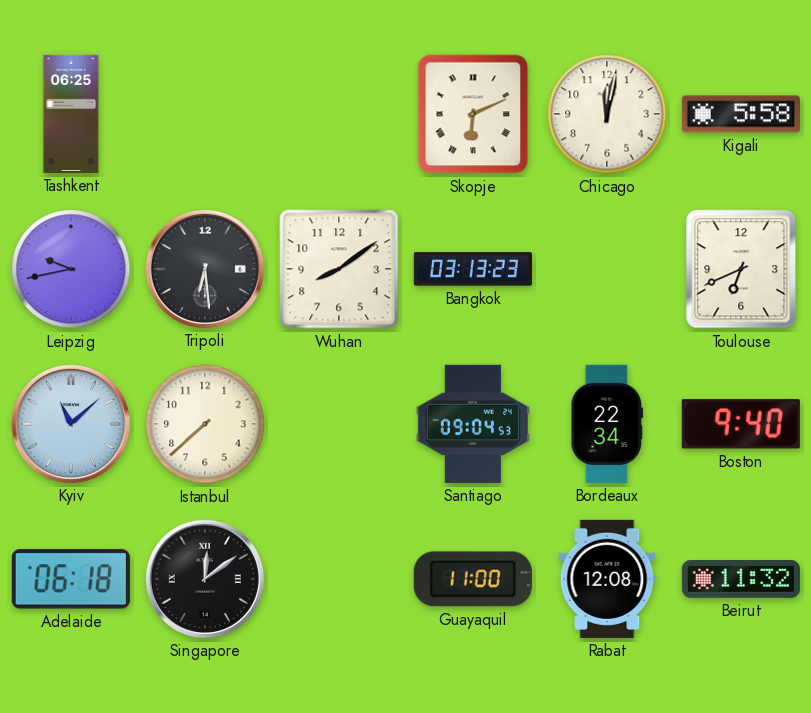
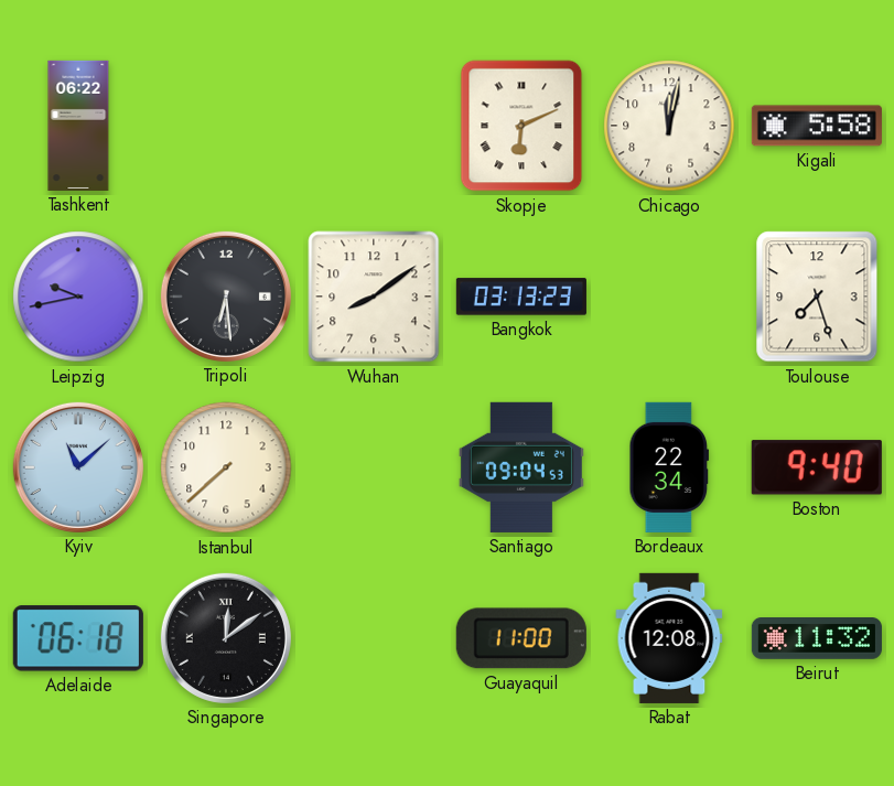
Tashkent: 06:25 -> 06:22
Toulouse: 6:41 -> 7:27
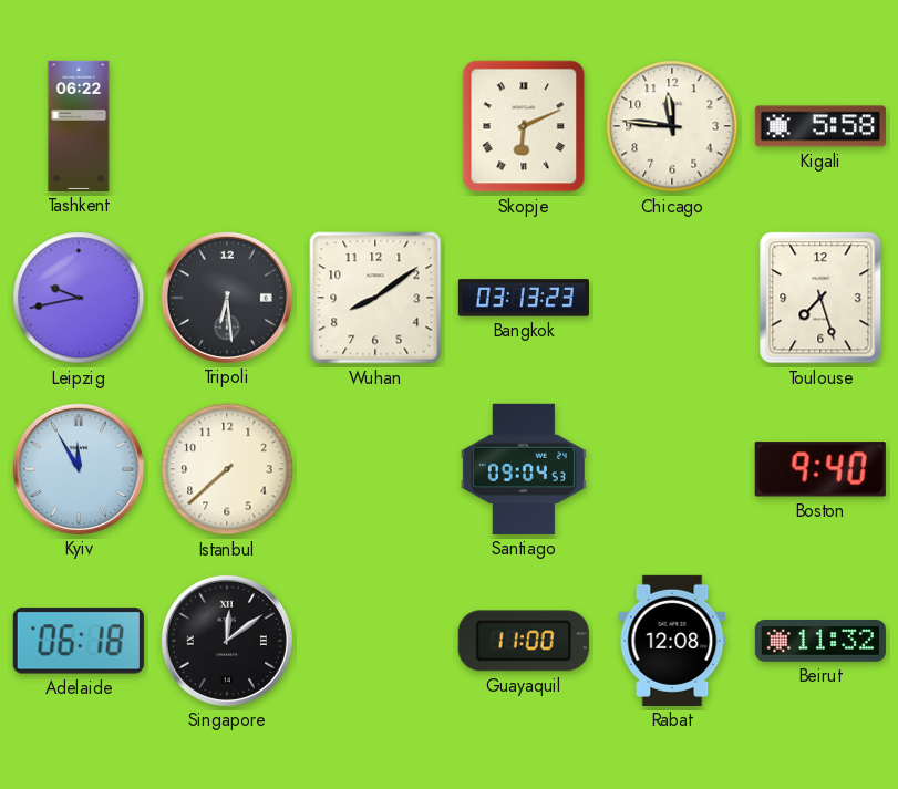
Chicago: 12:02 -> 11:46
Kyiv: 11:08 -> 11:55
Bordeaux: 22:34 -> none
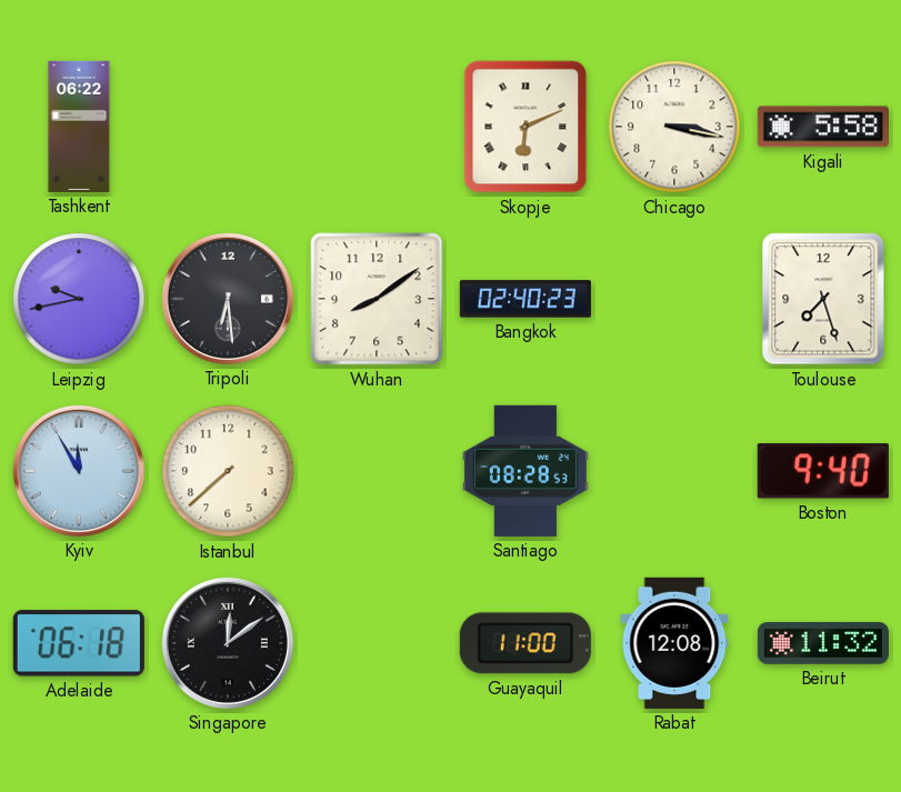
Chicago: 11:46 -> 3:17
Bangkok: 03:13 -> 02:40
Santiago: 09:04 -> 08:28
